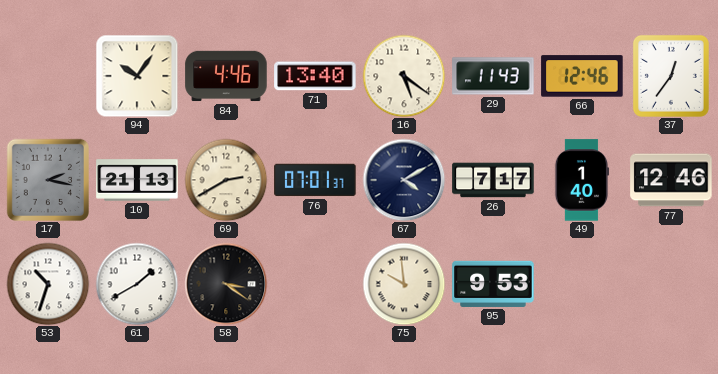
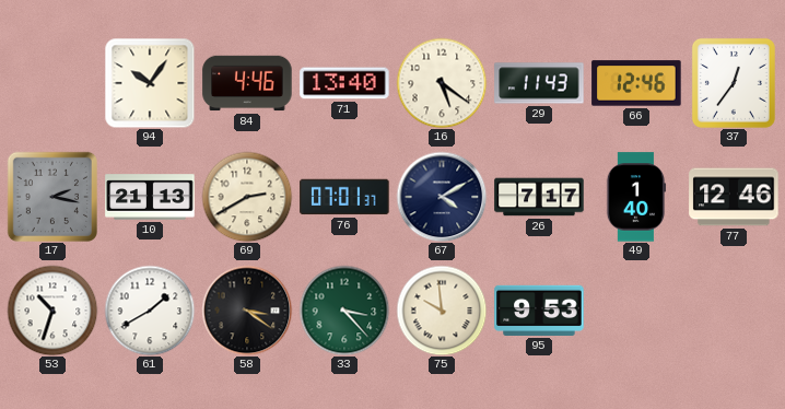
33: none -> 3:23
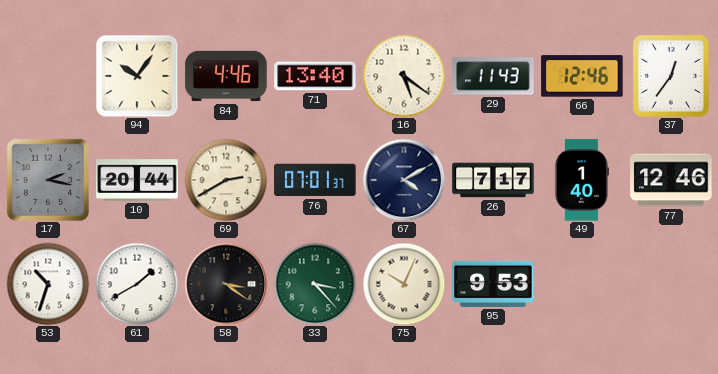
10: 21:13 -> 20:44
75: 9:59 -> 10:04
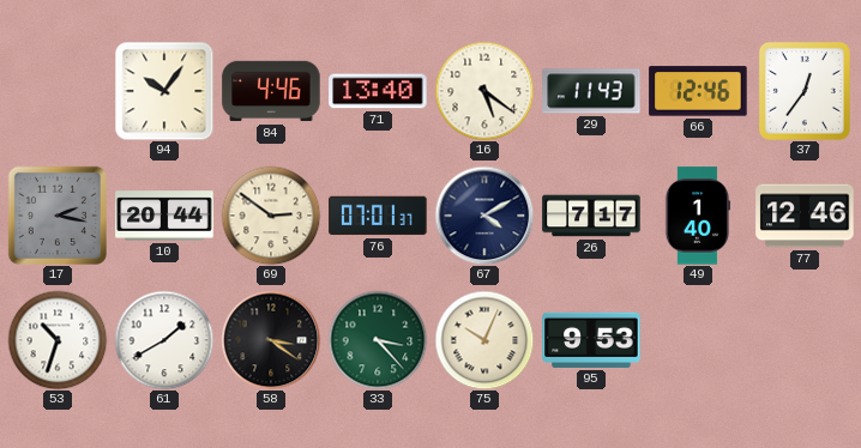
69: 2:40 -> 2:51
